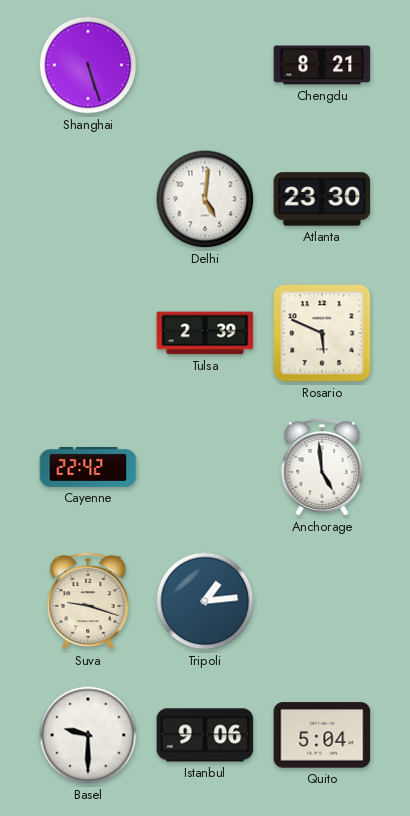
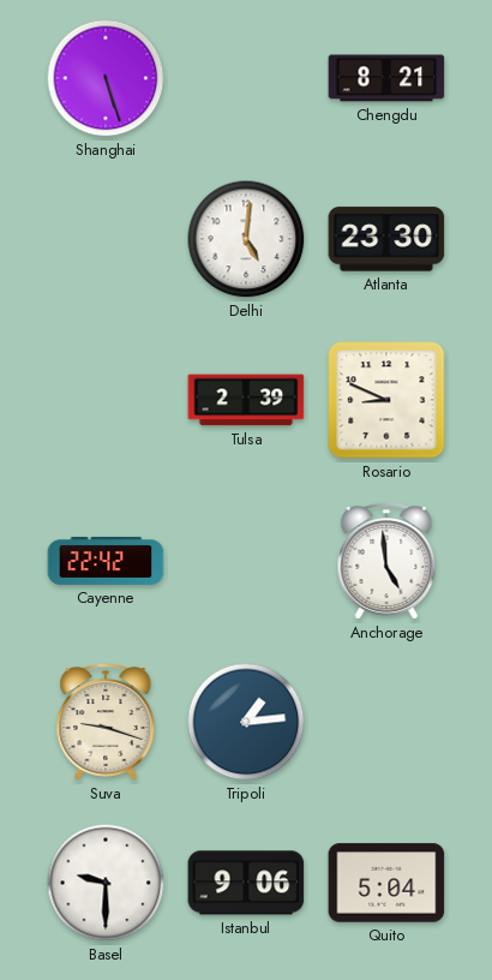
Rosario: 5:49 -> 8:49
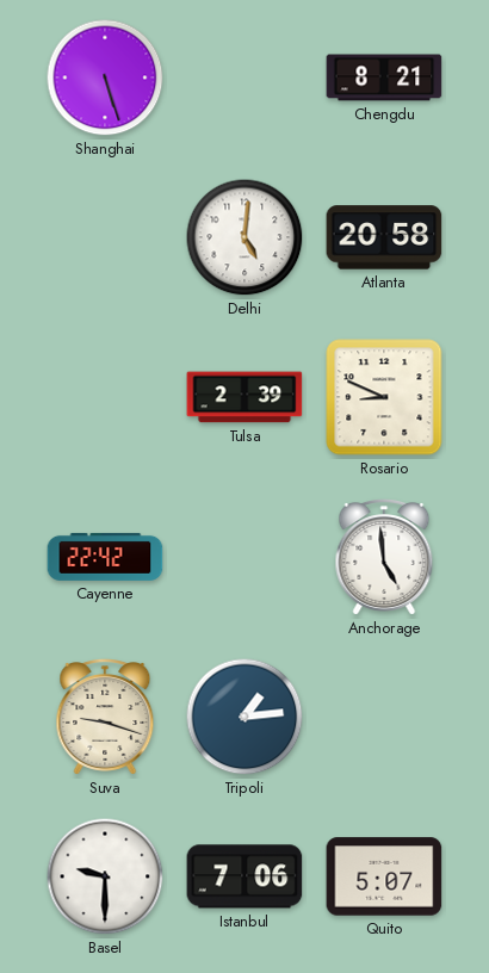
Atlanta: 23:30 -> 20:58
Istanbul: 9:06 -> 7:06
Quito: 5:04 -> 5:07
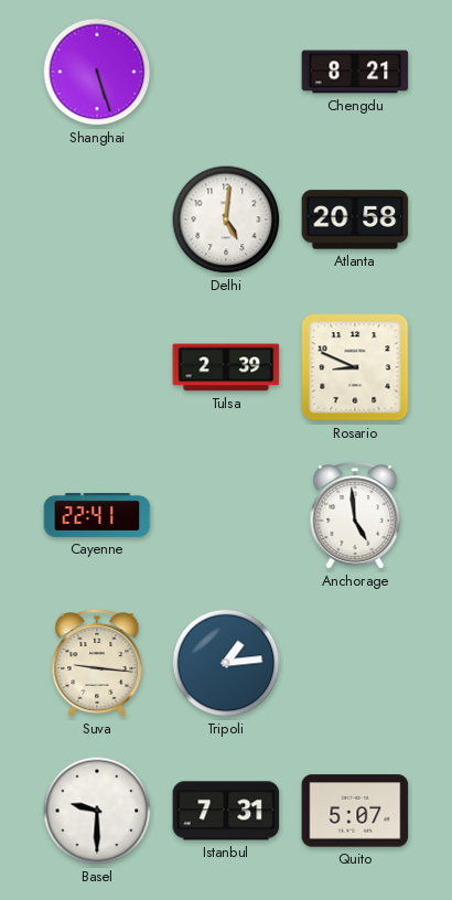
Cayenne: 22:42 -> 22:41
Suva: 9:18 -> 9:16
Istanbul: 7:06 -> 7:31
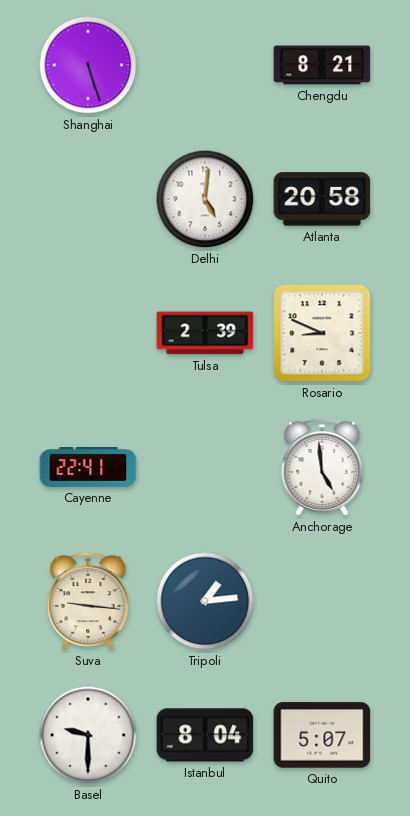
Istanbul: 7:31 -> 8:04
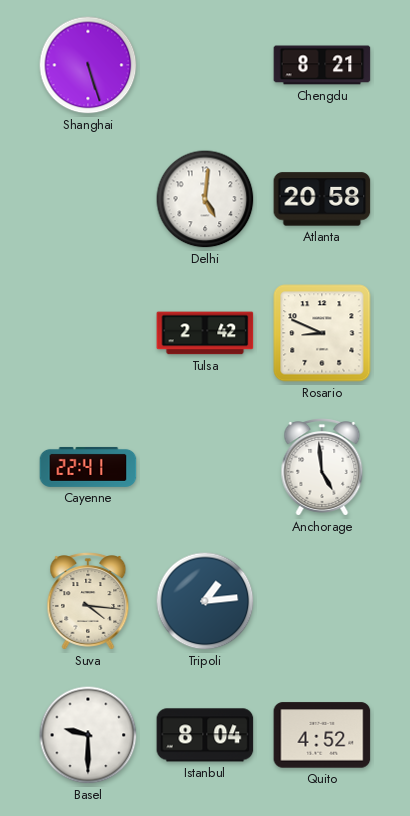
Tulsa: 2:39 -> 2:42
Suva: 9:16 -> 4:16
Quito: 5:07 -> 4:52
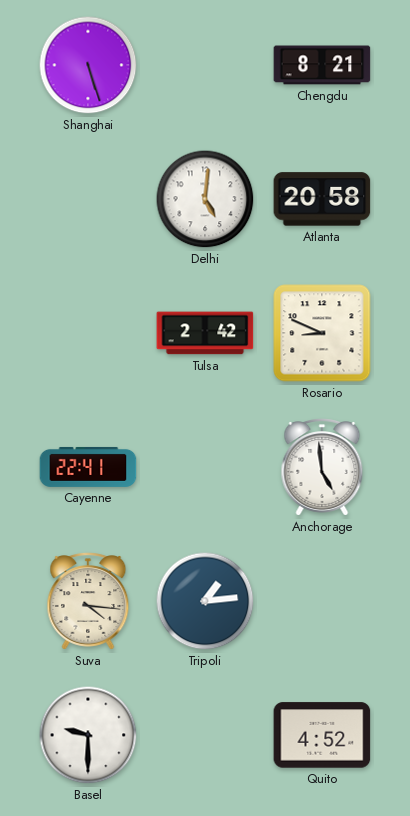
Istanbul: 8:04 -> none
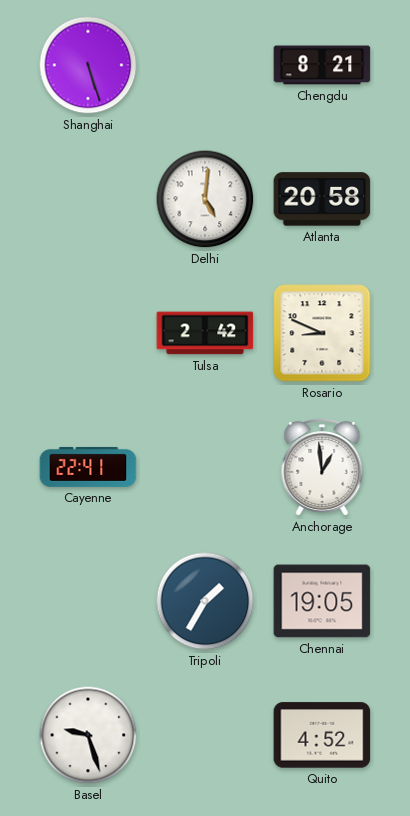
Anchorage: 4:59 -> 12:59
Suva: 4:16 -> none
Tripoli: 1:14 -> 1:35
Chennai: none -> 19:05
Basel: 9:30 -> 9:27
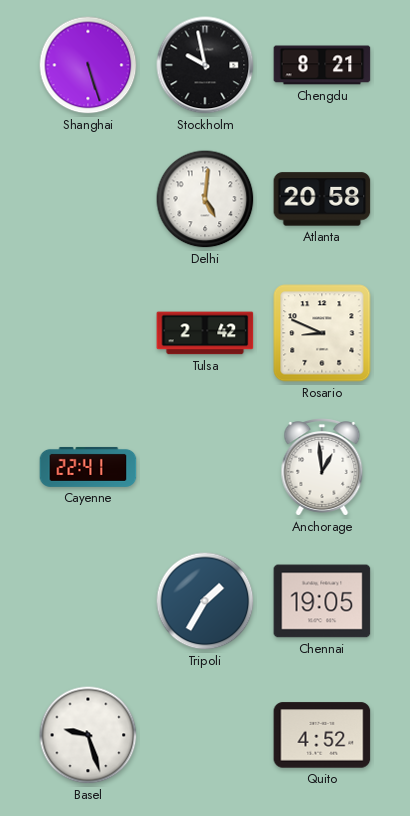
Stockholm: none -> 9:58
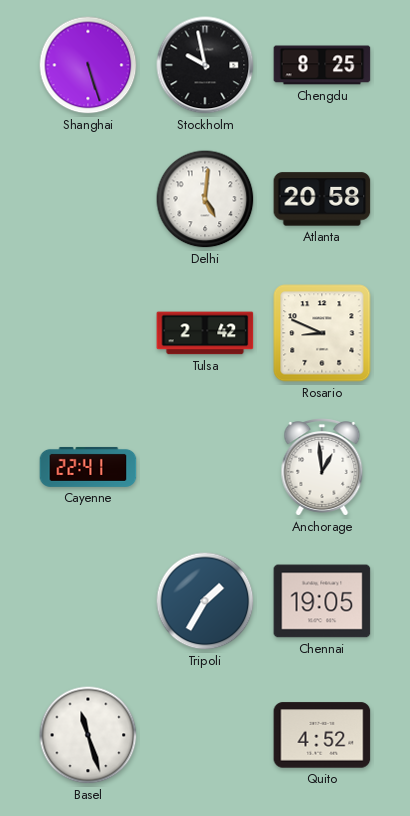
Chengdu: 8:21 -> 8:25
Basel: 9:27 -> 11:27
